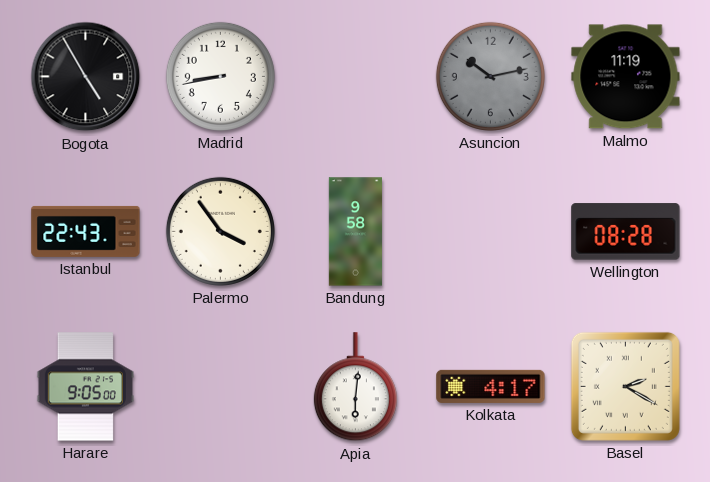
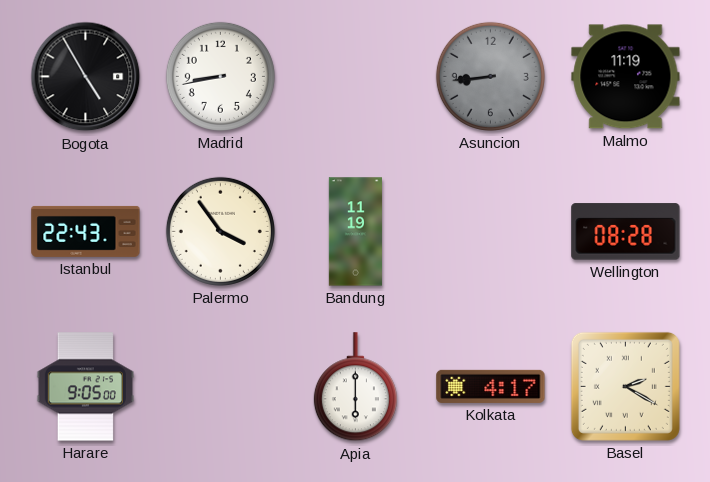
Asuncion: 10:13 -> 8:44
Bandung: 9:58 -> 11:19
Apia: 6:01 -> 6:00
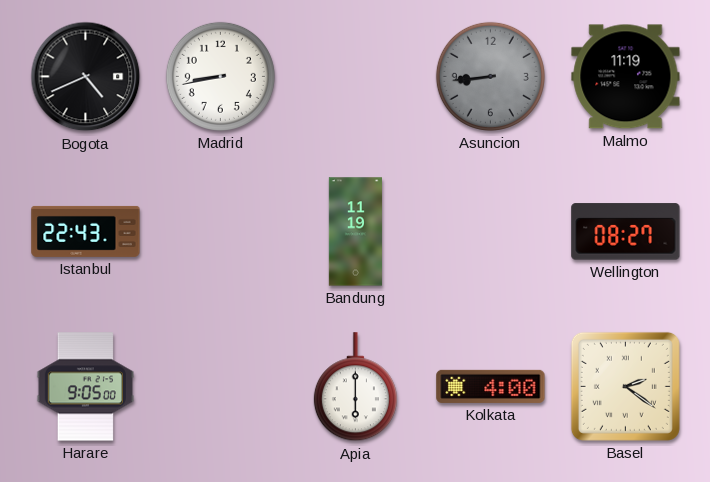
Bogota: 4:55 -> 4:41
Palermo: 3:54 -> none
Wellington: 08:28 -> 08:27
Kolkata: 4:17 -> 4:00
Basel: 2:20 -> 2:21
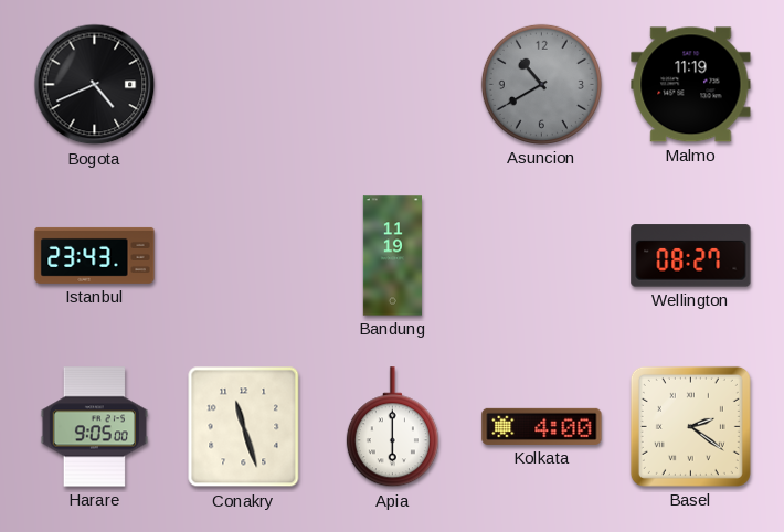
Madrid: 8:43 -> none
Asuncion: 8:44 -> 10:40
Istanbul: 22:43 -> 23:43
Conakry: none -> 11:27
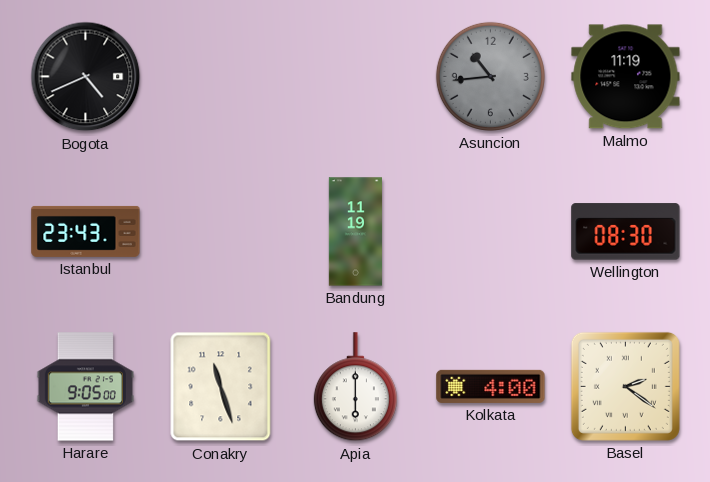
Asuncion: 10:40 -> 10:44
Wellington: 08:27 -> 08:30
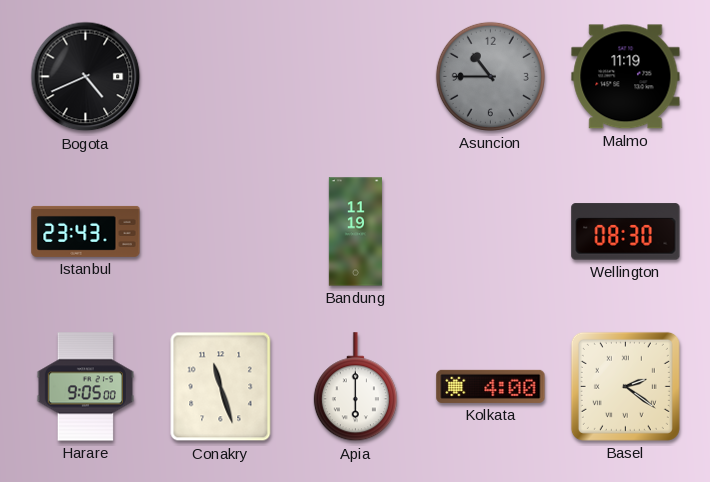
Asuncion: 10:44 -> 10:45
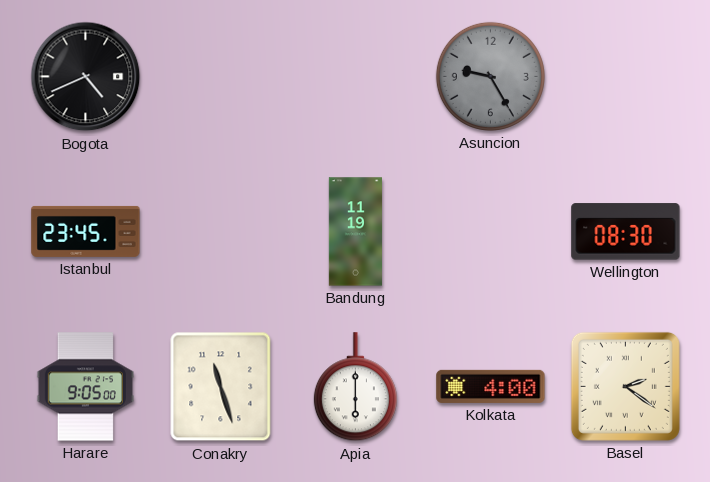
Asuncion: 10:45 -> 9:25
Malmo: 11:19 -> none
Istanbul: 23:43 -> 23:45
